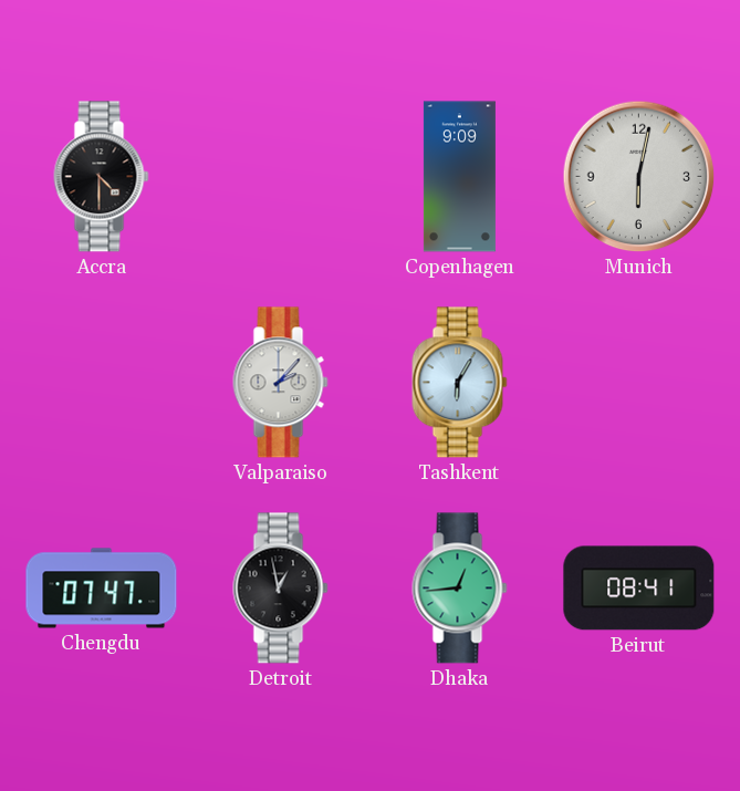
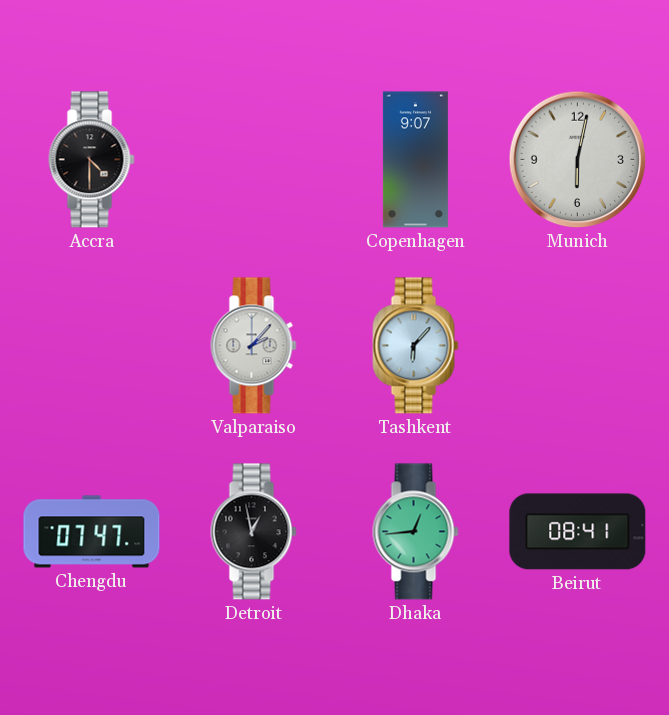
Copenhagen: 9:09 -> 9:07
Tashkent: 6:05 -> 6:07
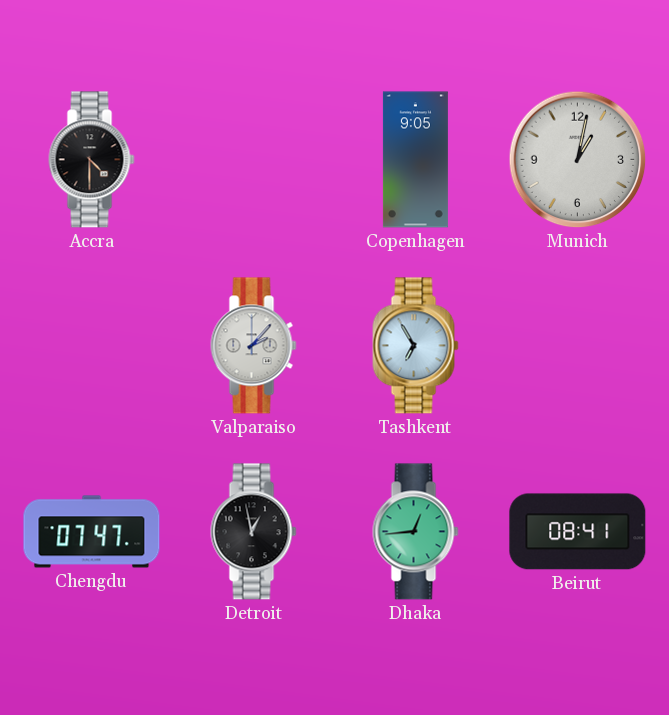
Copenhagen: 9:07 -> 9:05
Munich: 6:02 -> 1:02
Tashkent: 6:07 -> 6:55
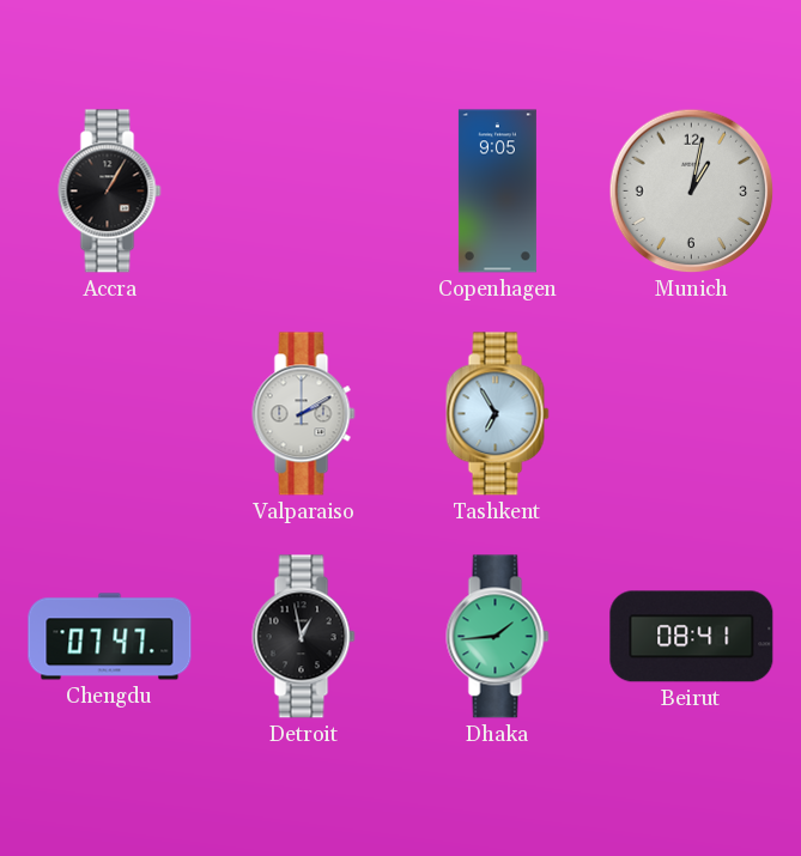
Accra: 4:30 -> 1:05
Valparaiso: 2:07 -> 2:10
Dhaka: 12:44 -> 1:44
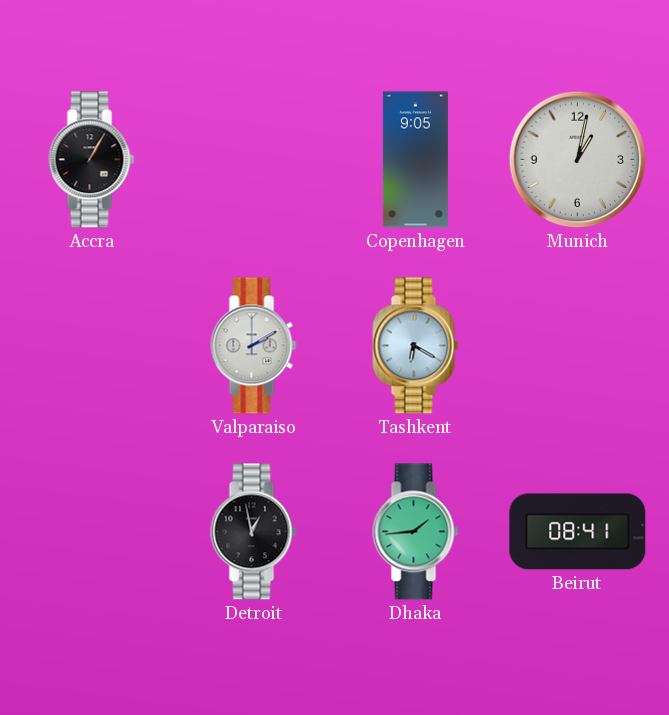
Tashkent: 6:55 -> 6:20
Chengdu: 07:47 -> none
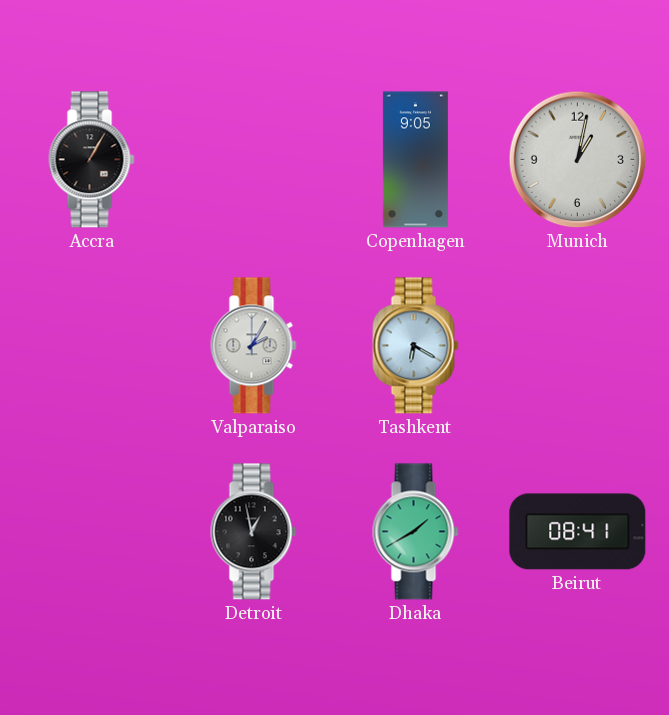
Valparaiso: 2:10 -> 2:05
Dhaka: 1:44 -> 1:40
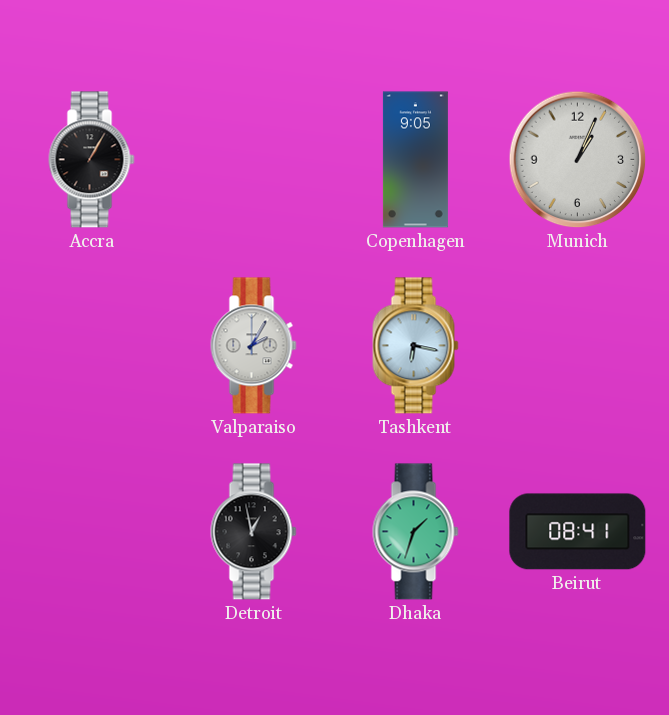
Munich: 1:02 -> 1:04
Tashkent: 6:20 -> 6:17
Dhaka: 1:40 -> 1:33
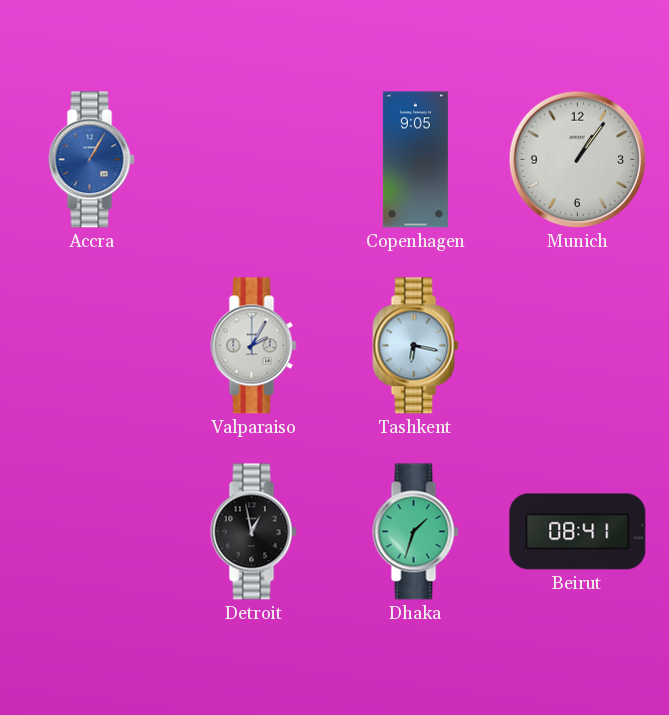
Accra dial: black -> blue
Munich: 1:04 -> 1:06
